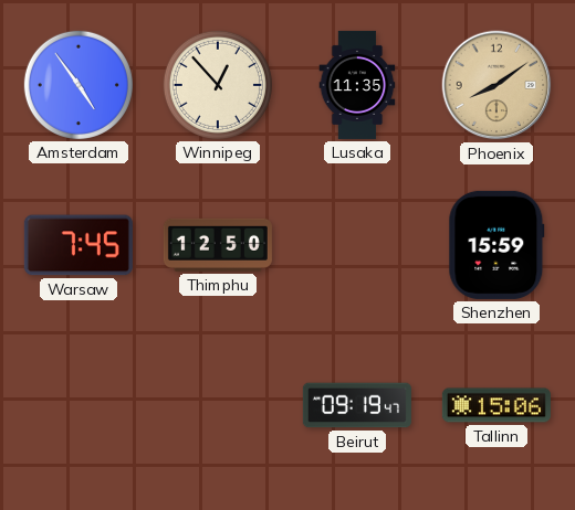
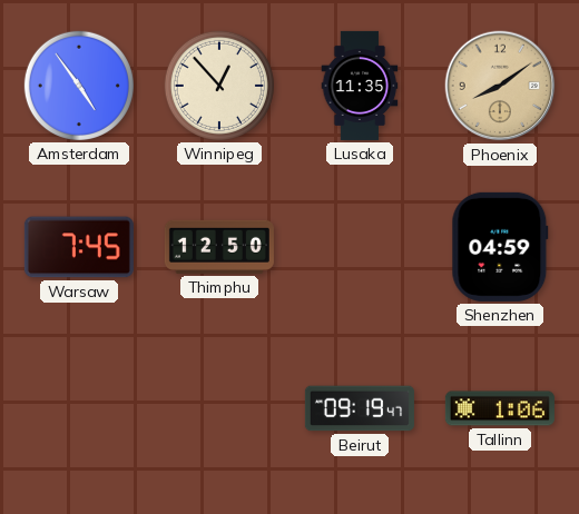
Shenzhen: 15:59 -> 04:59
Tallinn: 15:06 -> 1:06
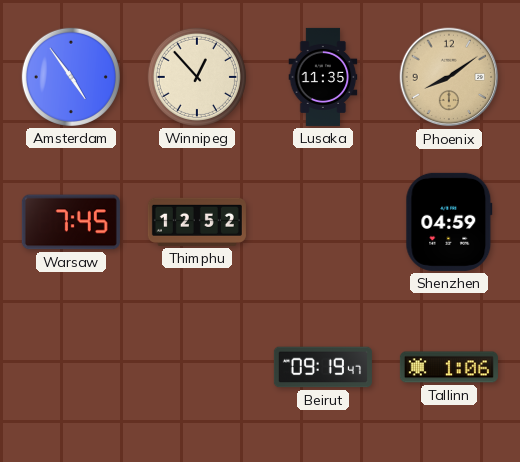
Thimphu: 12:50 -> 12:52
